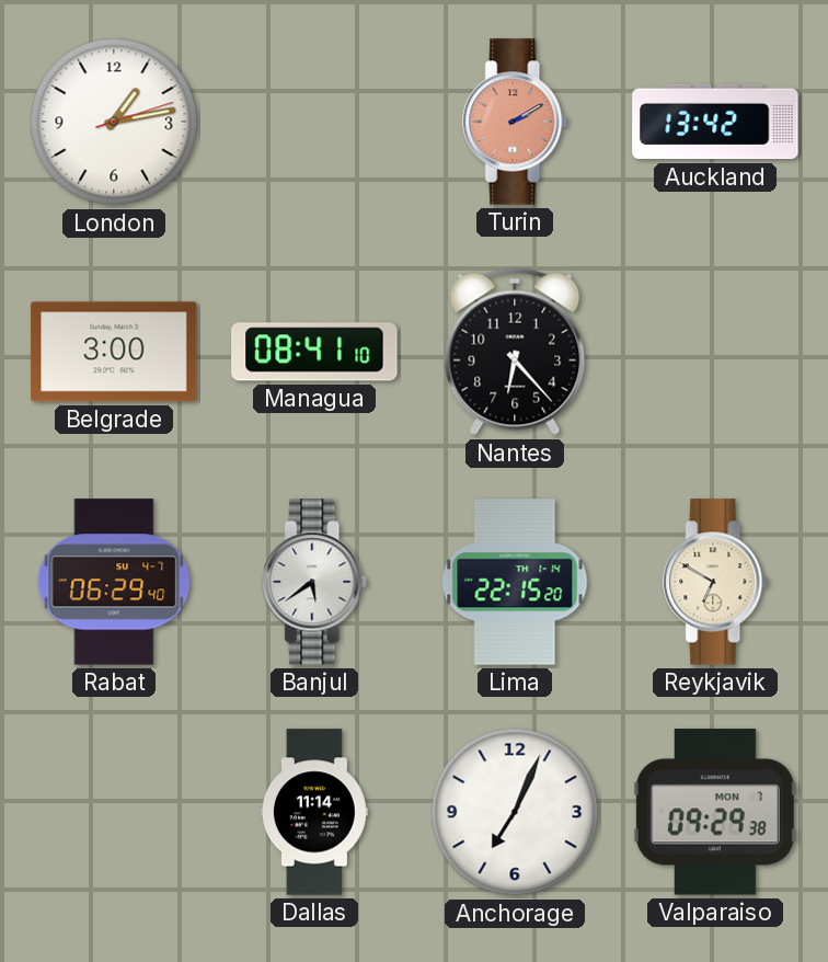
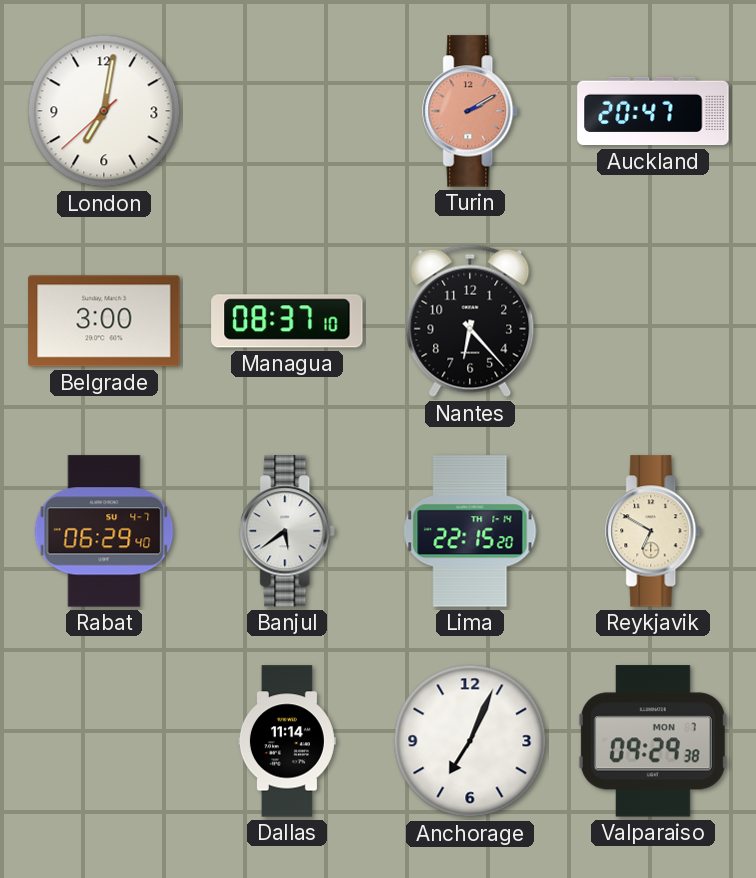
London: 1:13 -> 7:01
Auckland: 13:42 -> 20:47
Managua: 08:41 -> 08:37
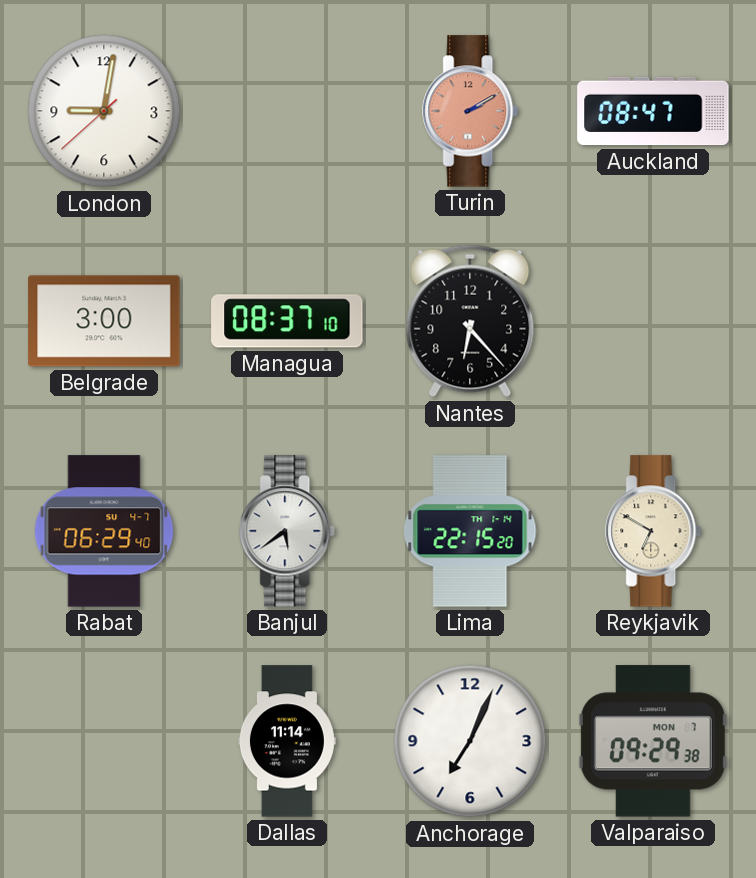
London: 7:01 -> 9:01
Auckland: 20:47 -> 08:47
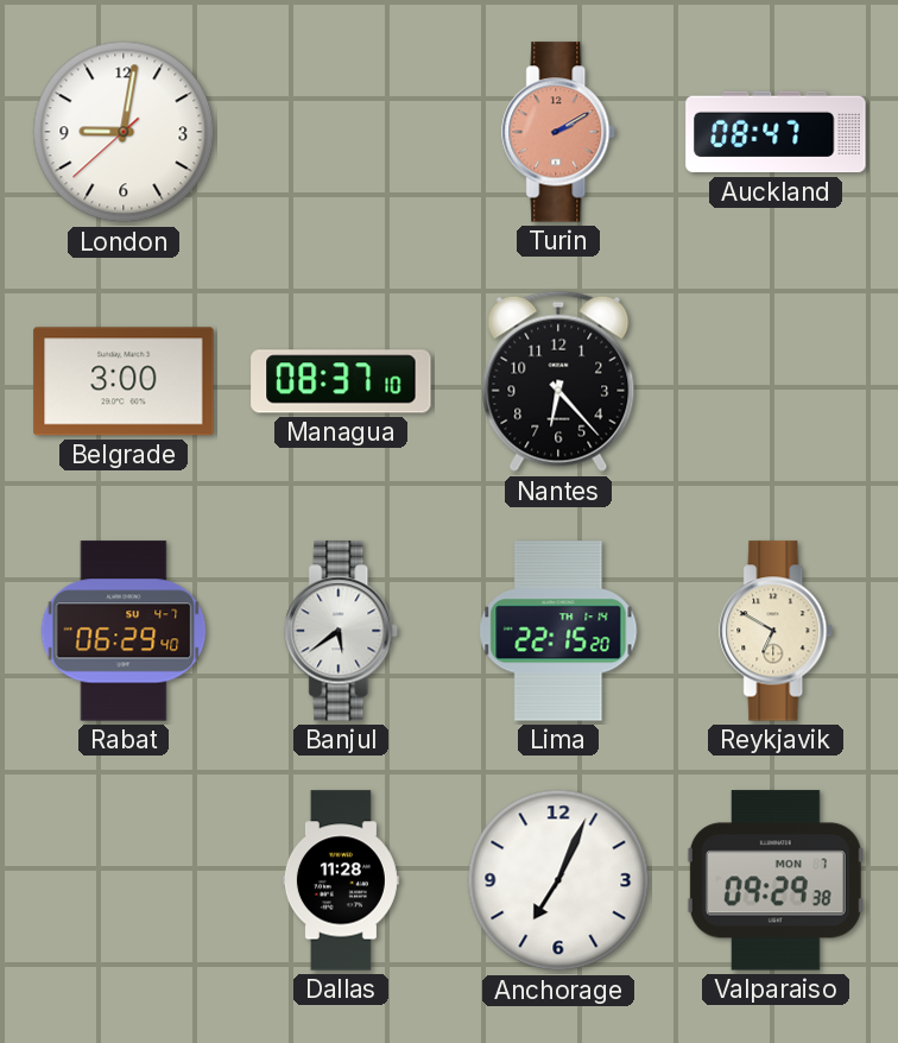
Dallas: 11:14 -> 11:28
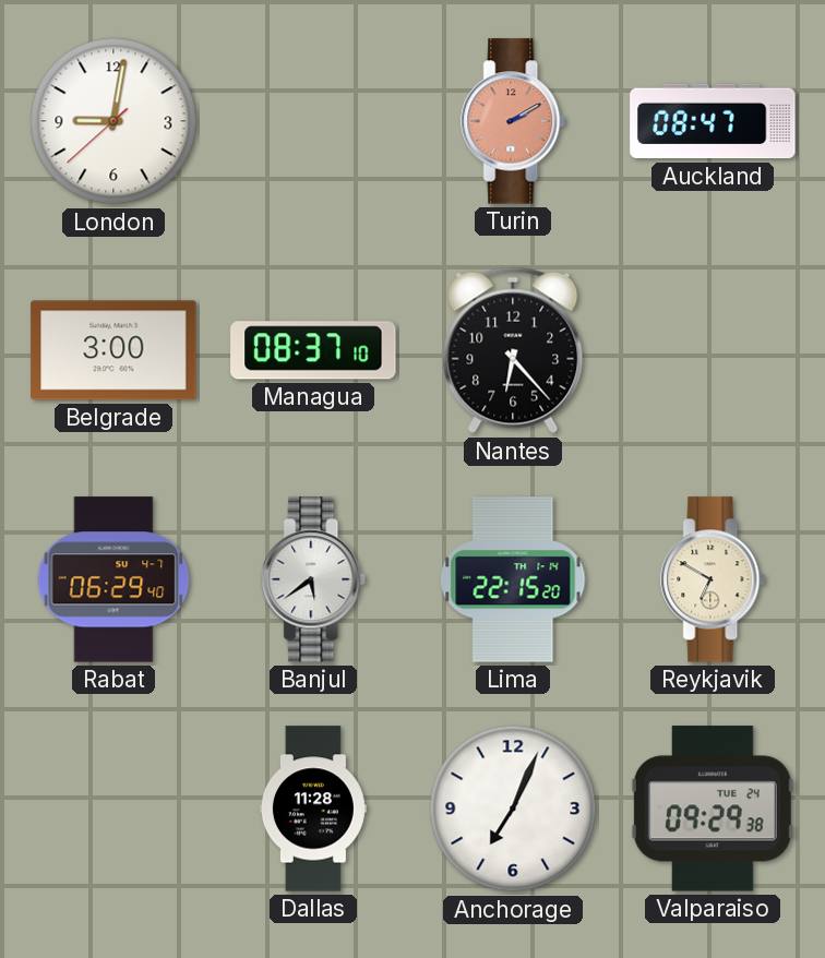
Valparaiso date: MON 7 -> TUE 24
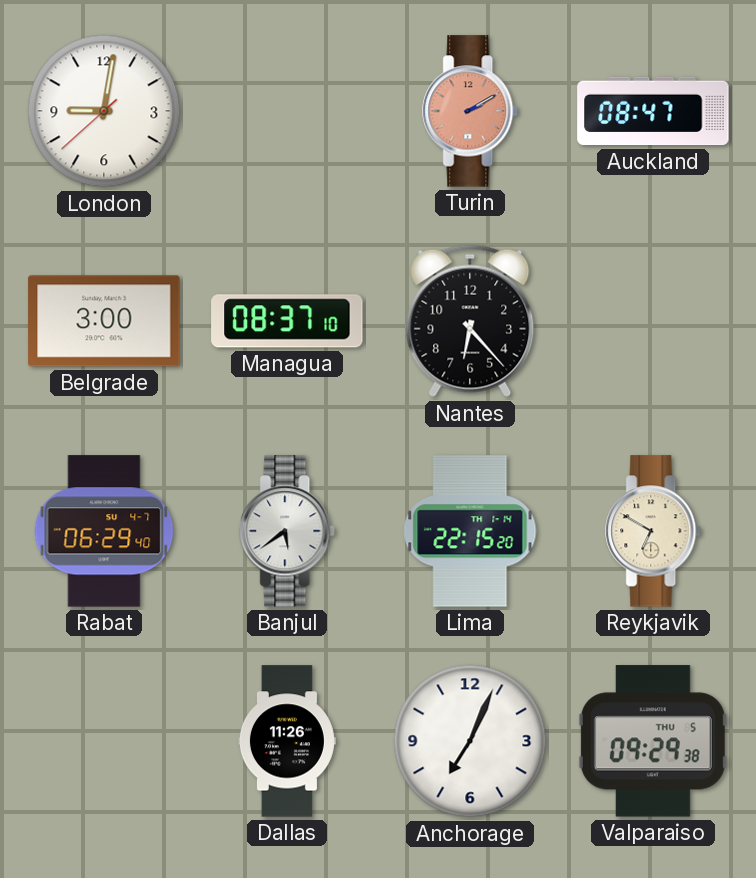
Dallas: 11:28 -> 11:26
Valparaiso date: TUE 24 -> THU 5
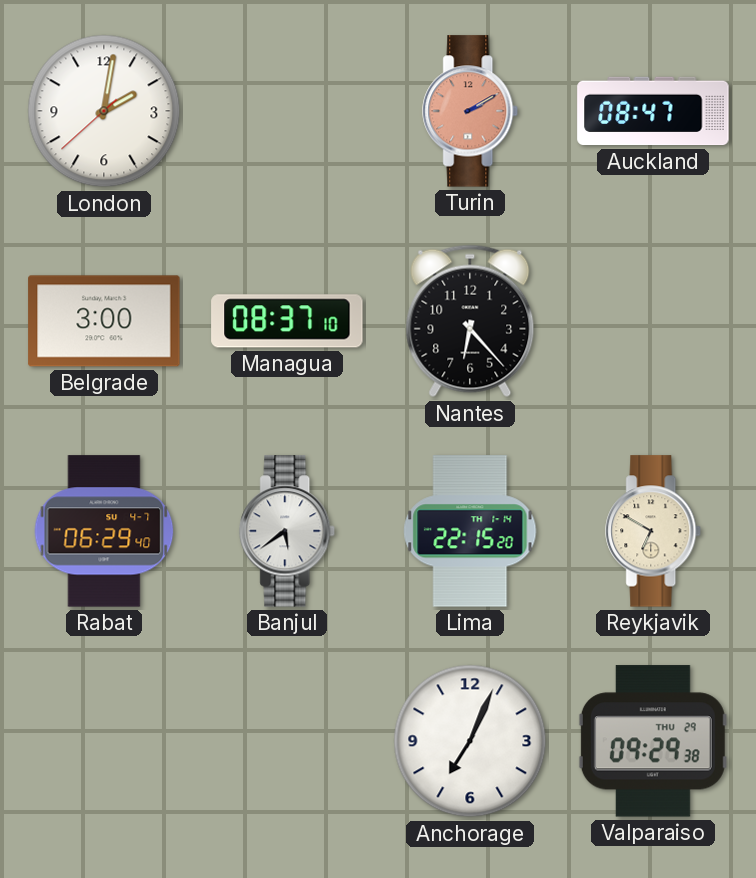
London: 9:01 -> 2:01
Dallas: 11:26 -> none
Valparaiso date: THU 5 -> THU 29
